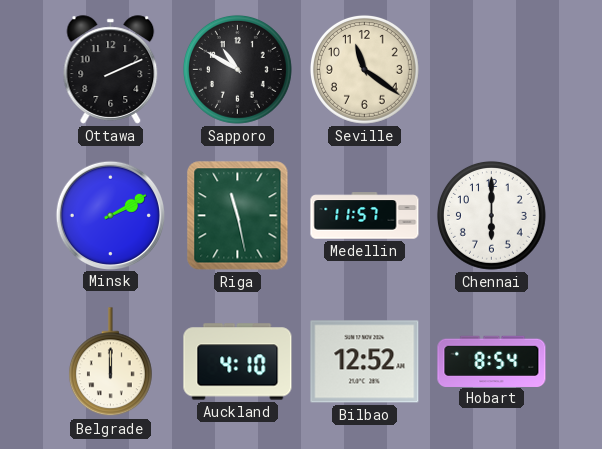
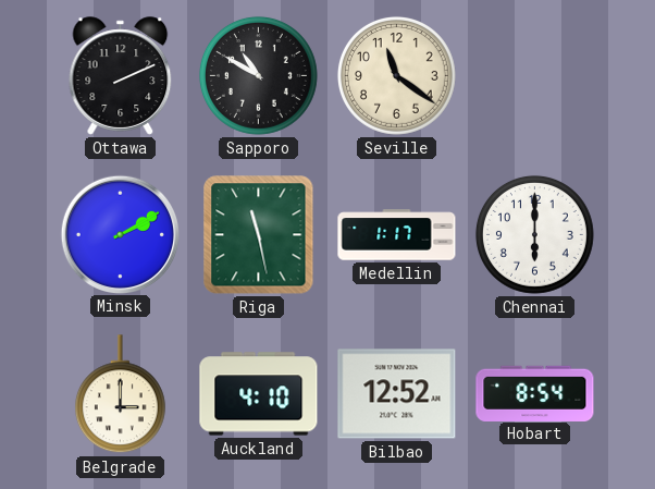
Medellin: 11:57 -> 1:17
Belgrade: 12:00 -> 3:00
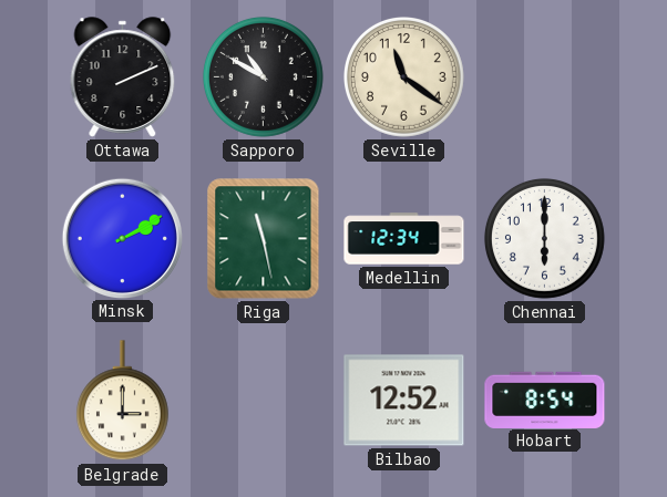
Medellin: 1:17 -> 12:34
Auckland: 4:10 -> none
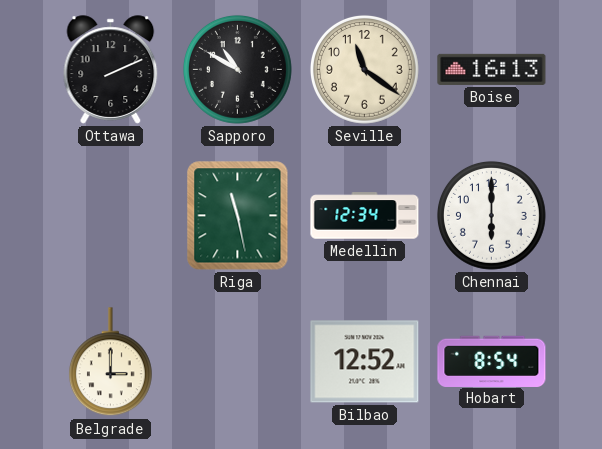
Boise: none -> 16:13
Minsk: 2:10 -> none
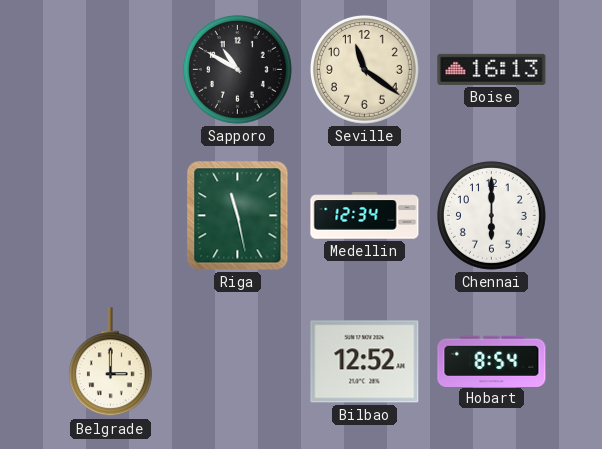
Ottawa: 2:11 -> none
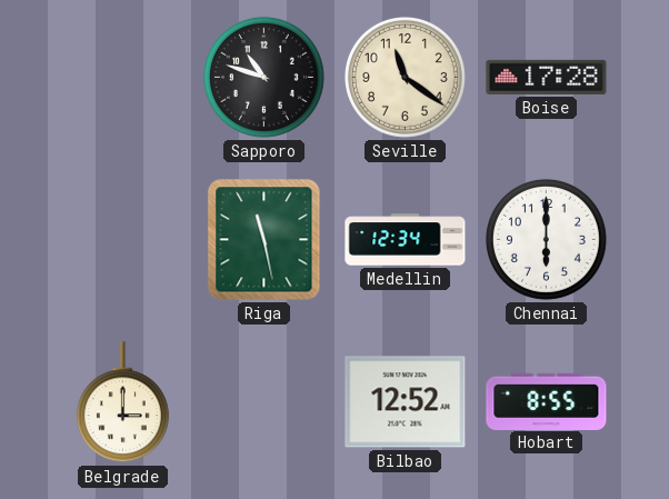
Sapporo: 10:50 -> 10:48
Boise: 16:13 -> 17:28
Hobart: 8:54 -> 8:55
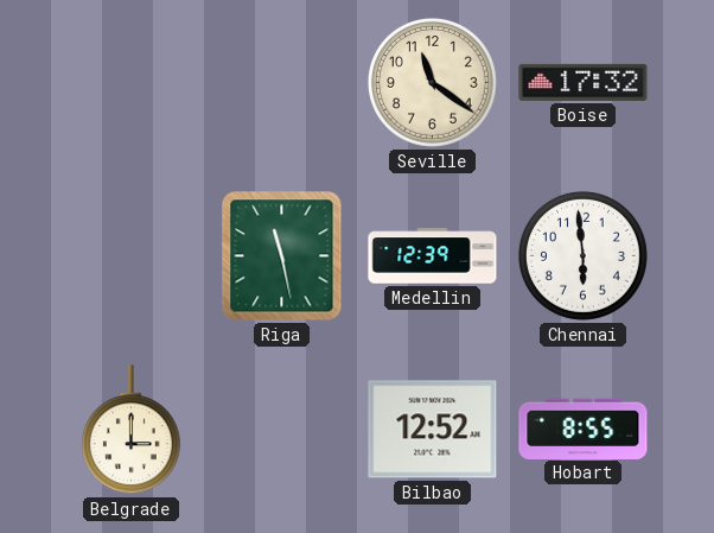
Sapporo: 10:48 -> none
Boise: 17:28 -> 17:32
Medellin: 12:34 -> 12:39
Chennai: 6:00 -> 5:59
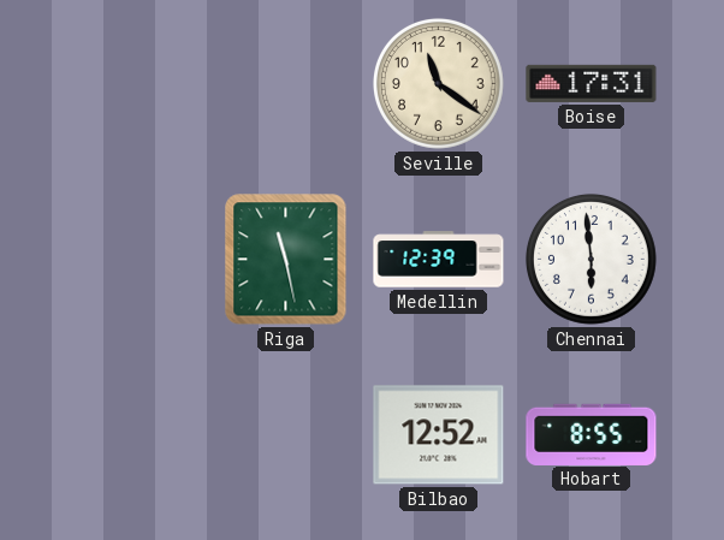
Boise: 17:32 -> 17:31
Belgrade: 3:00 -> none
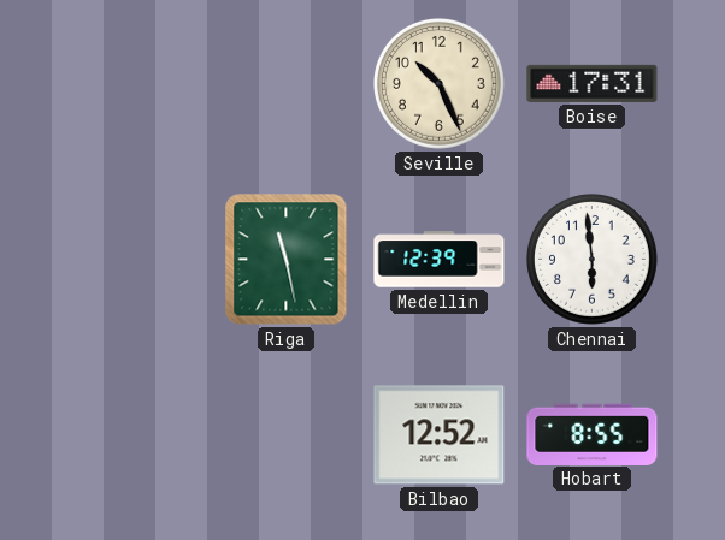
Seville: 11:21 -> 10:26
